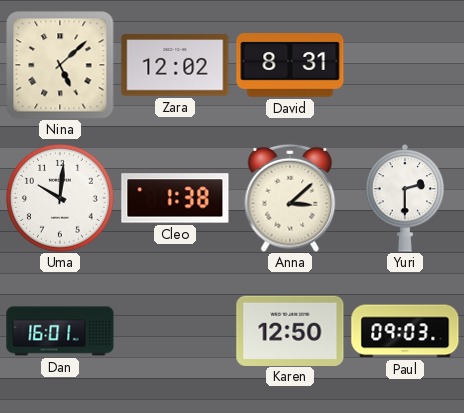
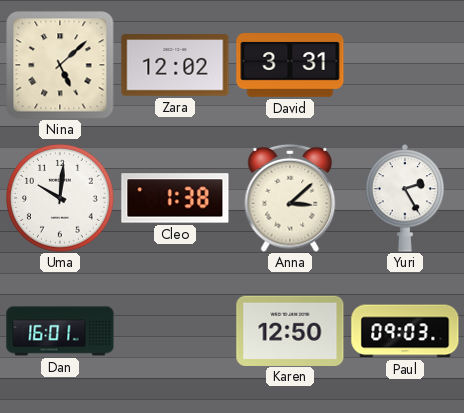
David: 8:31 -> 3:31
Yuri: 2:30 -> 2:25
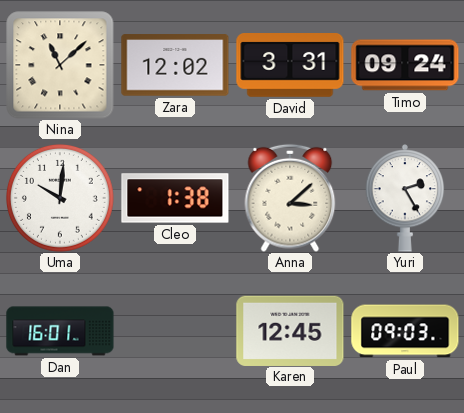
Nina: 5:08 -> 11:08
Timo: none -> 09:24
Karen: 12:50 -> 12:45
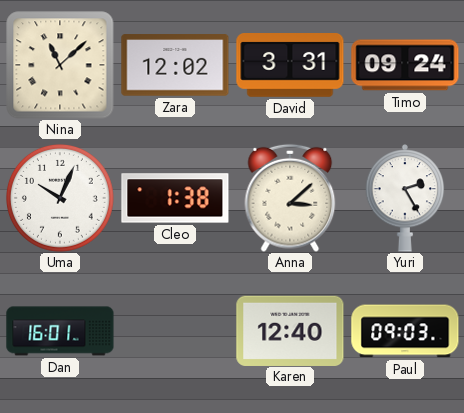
Uma: 10:01 -> 10:04
Karen: 12:45 -> 12:40
